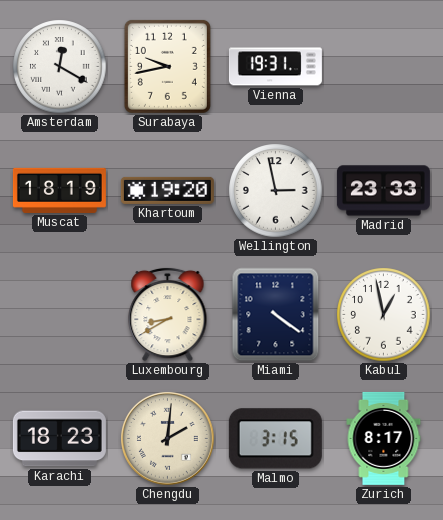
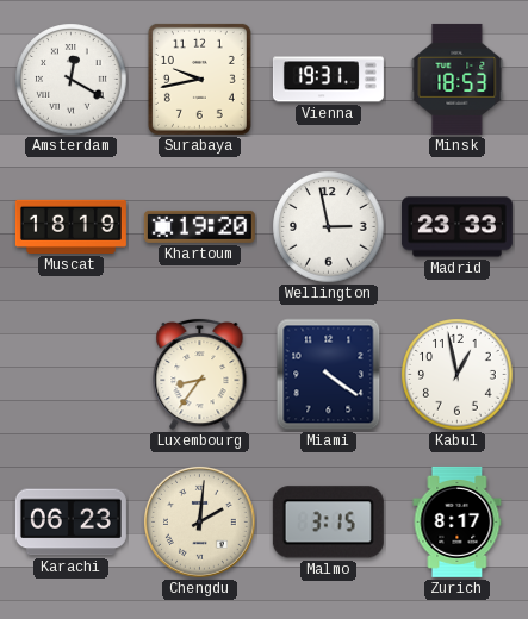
Minsk: none -> 18:53
Luxembourg: 8:40 -> 8:36
Karachi: 18:23 -> 06:23
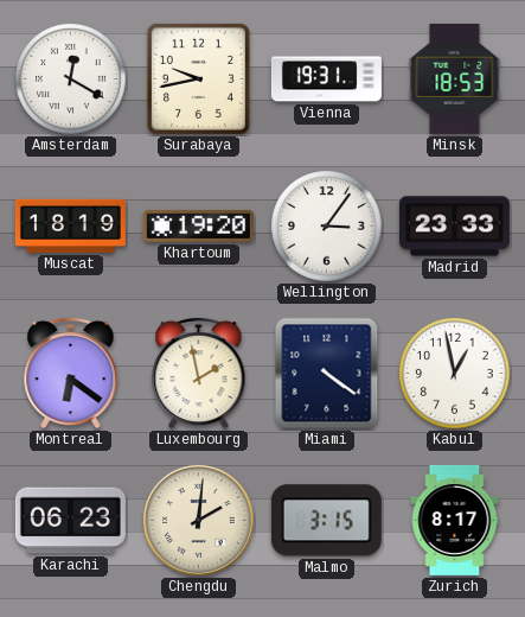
Wellington: 2:58 -> 3:06
Montreal: none -> 6:21
Luxembourg: 8:36 -> 1:58
